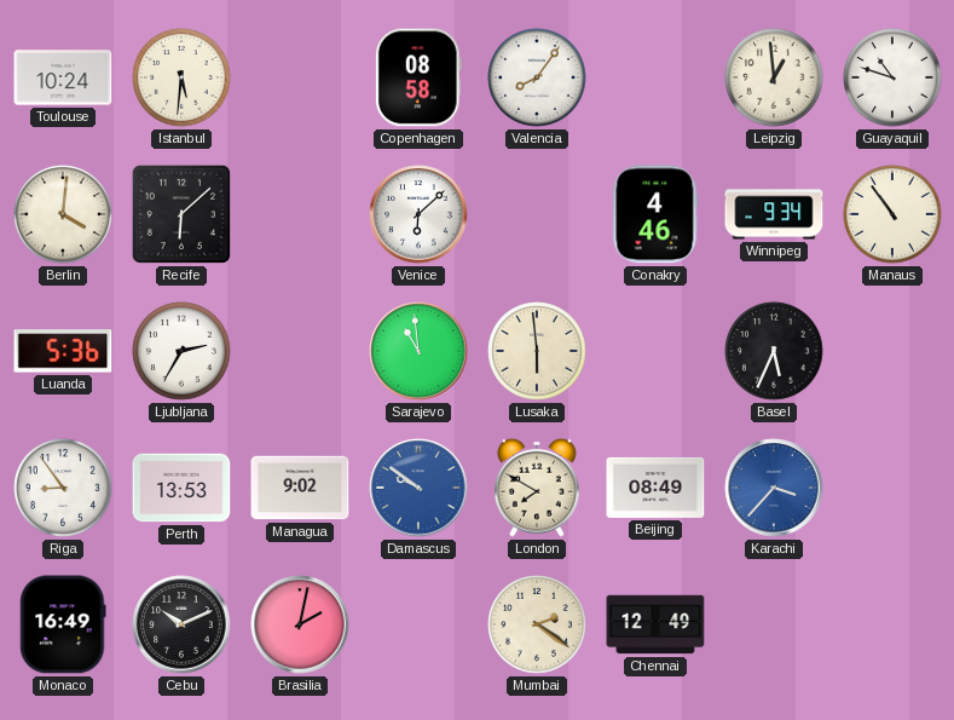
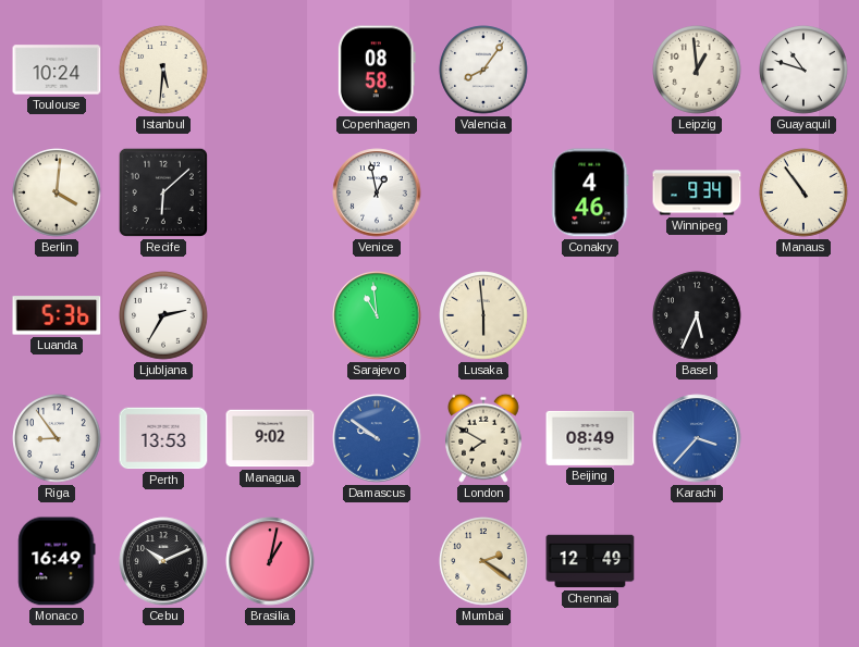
Venice: 6:08 -> 12:58
Brasilia: 2:02 -> 1:02
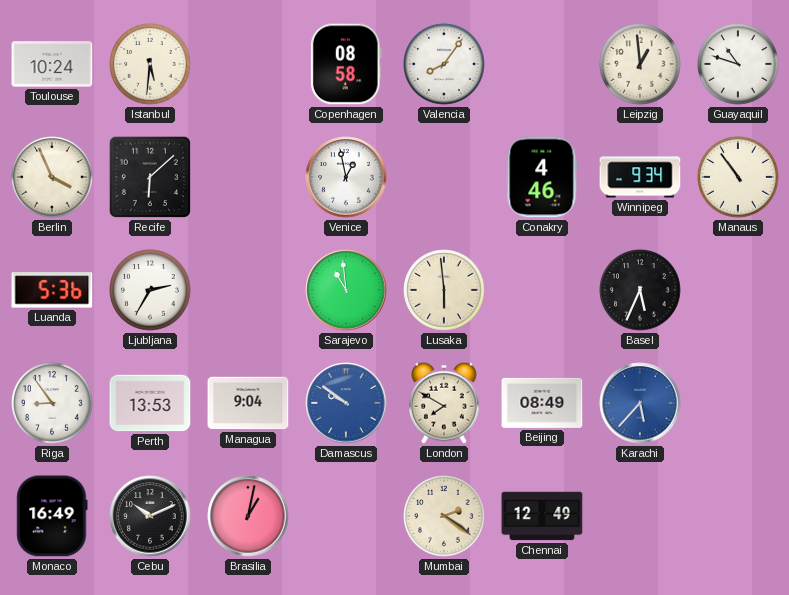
Berlin: 4:01 -> 3:56
Managua: 9:02 -> 9:04
Karachi: 3:37 -> 5:37
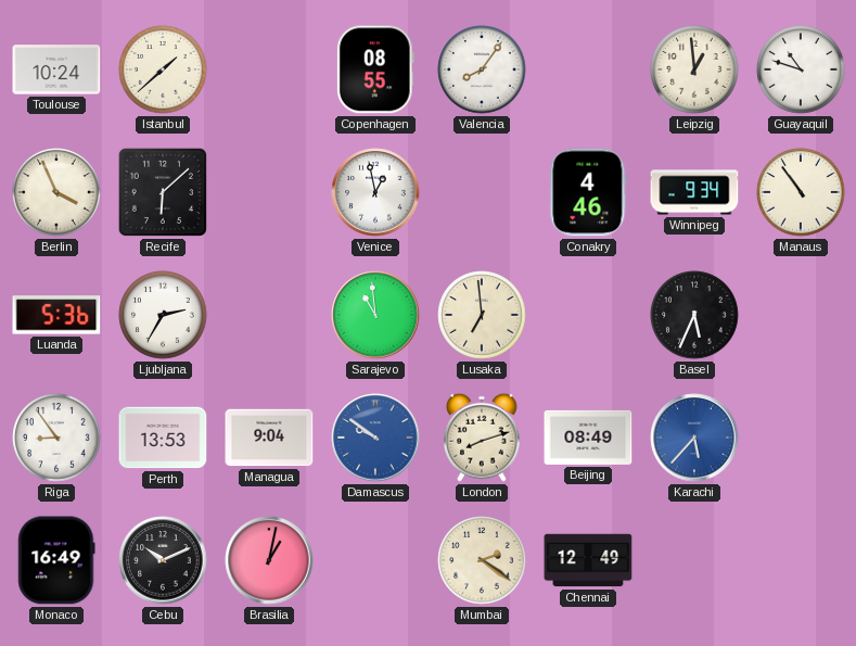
Istanbul: 5:31 -> 1:38
Copenhagen: 08:58 -> 08:55
Lusaka: 5:59 -> 6:59
London: 7:50 -> 8:12
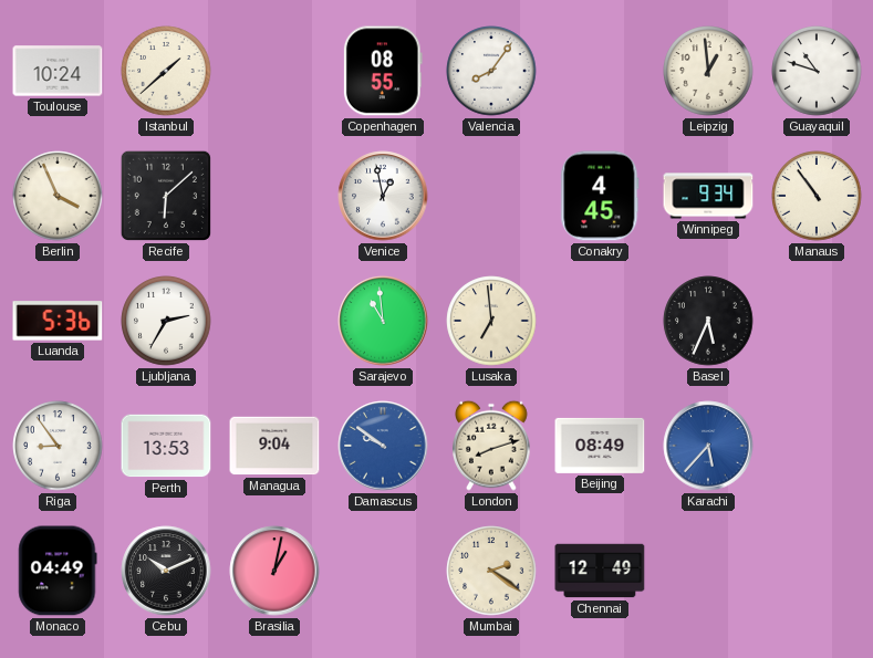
Conakry: 4:46 -> 4:45
Monaco: 16:49 -> 04:49
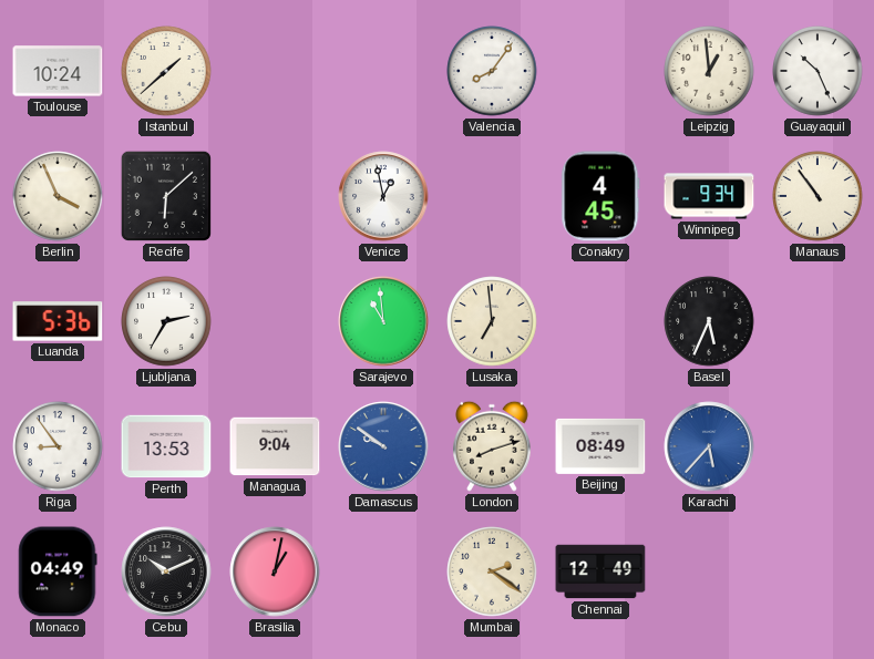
Copenhagen: 08:55 -> none
Guayaquil: 10:48 -> 10:26
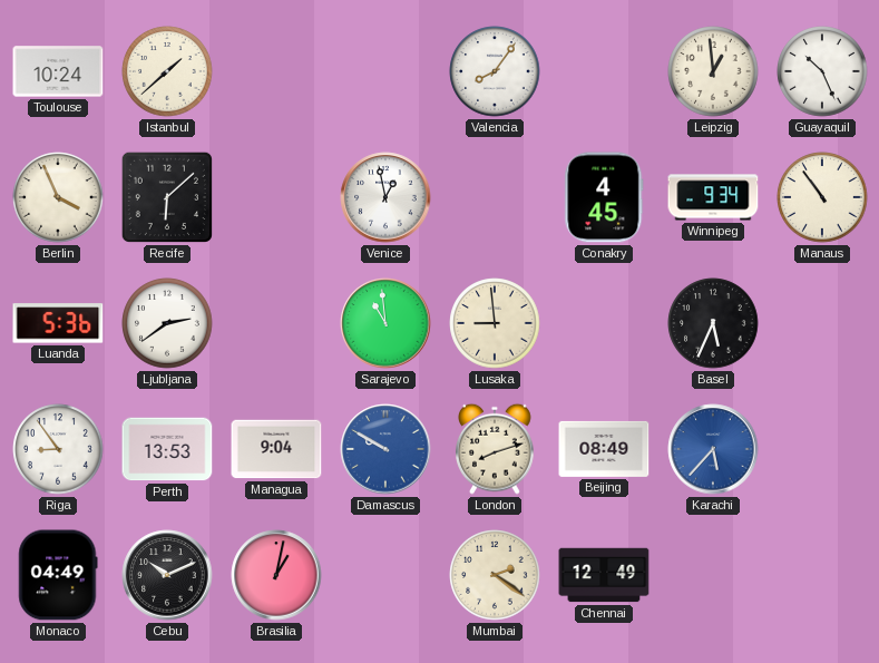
Ljubljana: 2:35 -> 2:39
Lusaka: 6:59 -> 8:59
Damascus: 9:51 -> 9:50
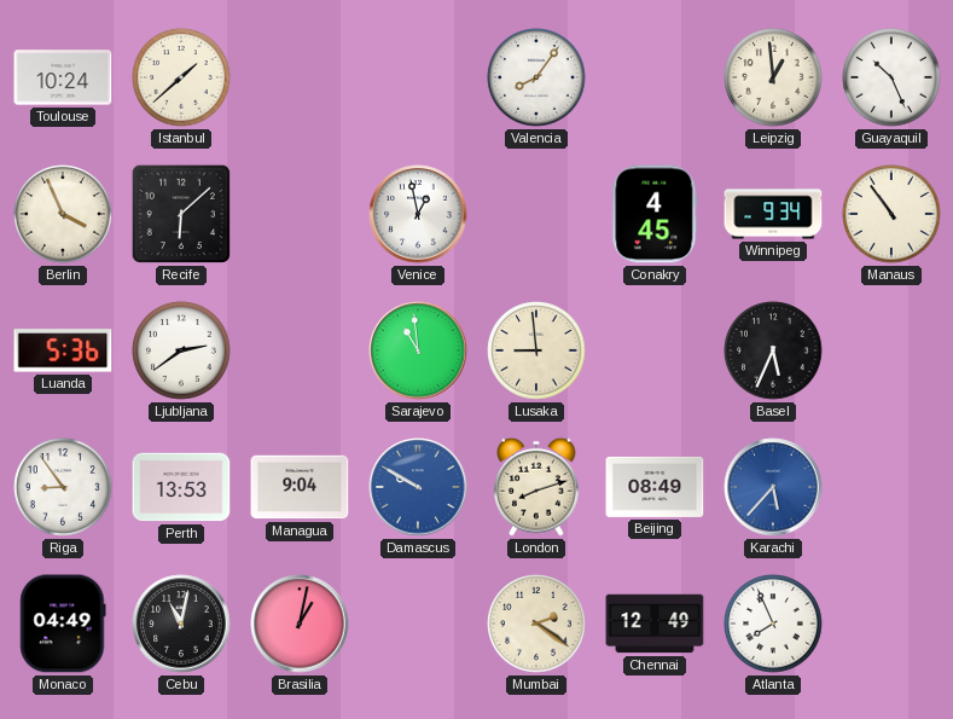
Cebu: 10:11 -> 11:02
Atlanta: none -> 7:56
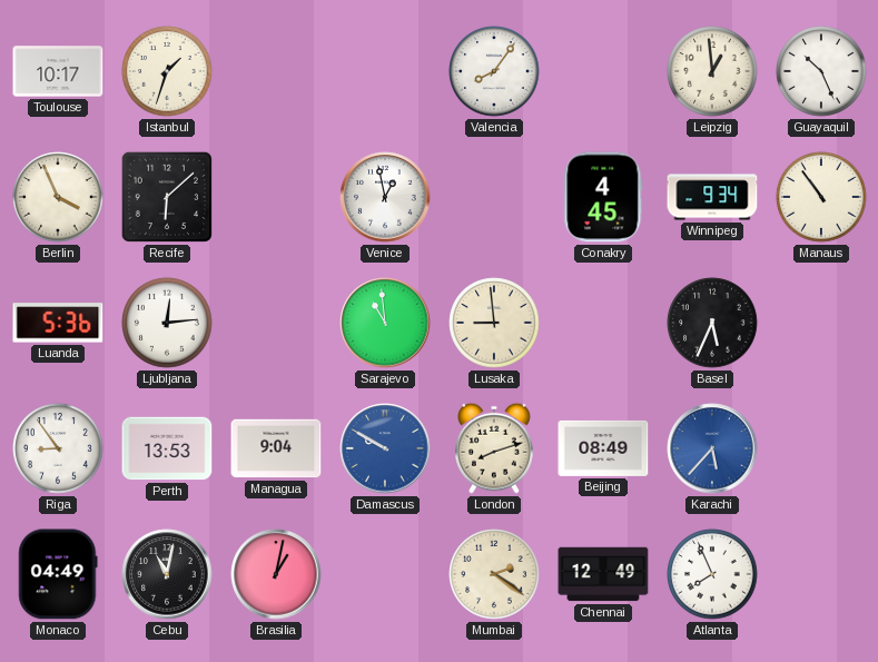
Toulouse: 10:24 -> 10:17
Istanbul: 1:38 -> 1:33
Ljubljana: 2:39 -> 12:14
